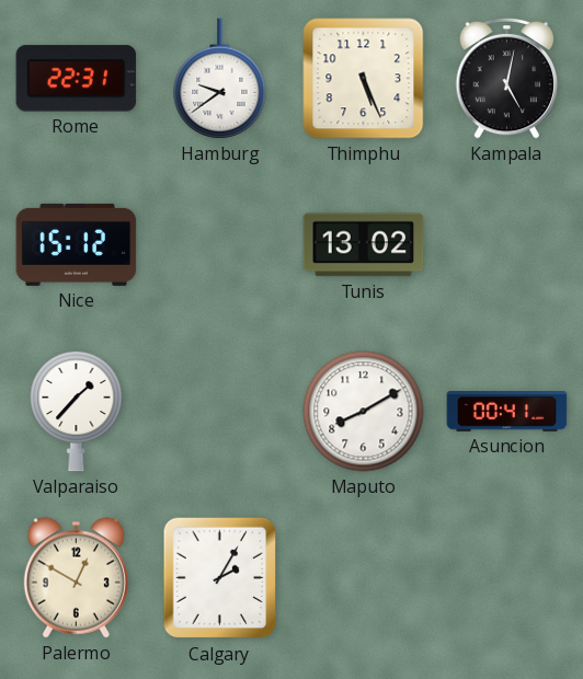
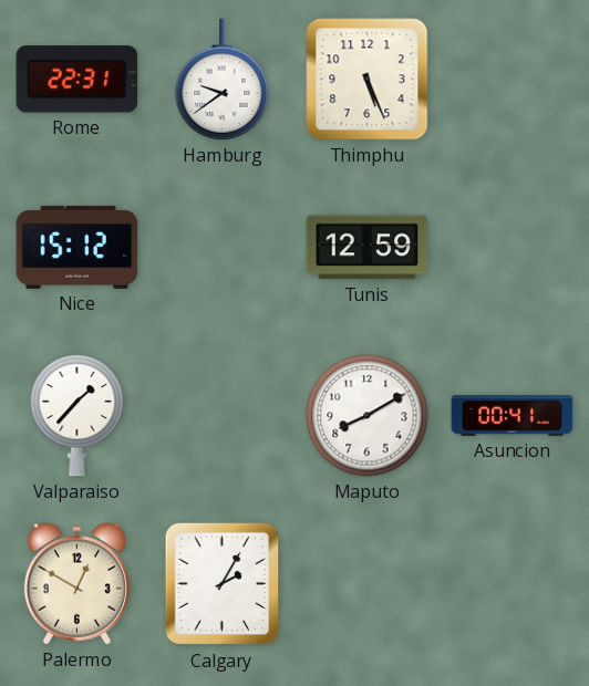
Kampala: 5:02 -> none
Tunis: 13:02 -> 12:59
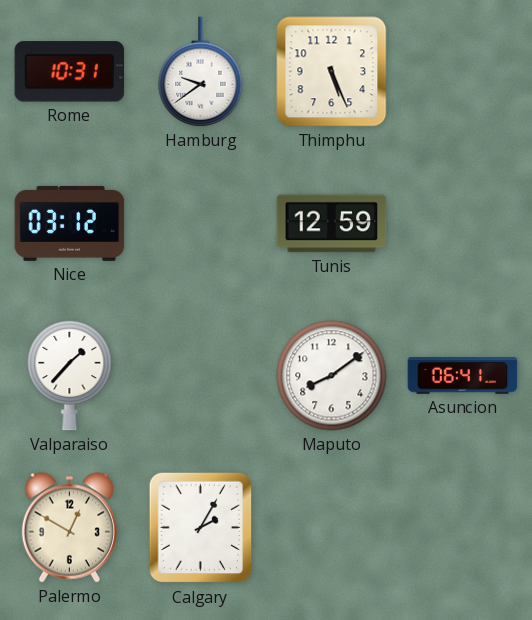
Rome: 22:31 -> 10:31
Nice: 15:12 -> 03:12
Maputo: 8:10 -> 8:09
Asuncion: 00:41 -> 06:41
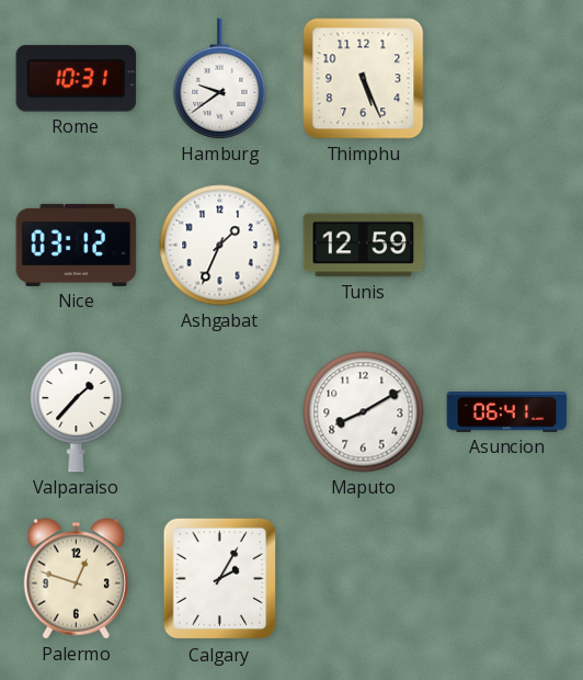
Ashgabat: none -> 1:34
Maputo: 8:09 -> 8:10
Palermo: 12:50 -> 12:48
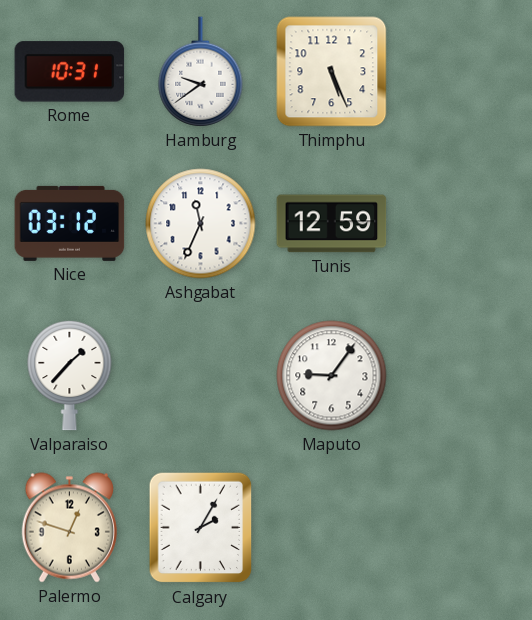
Ashgabat: 1:34 -> 11:34
Maputo: 8:10 -> 9:06
Asuncion: 06:41 -> none
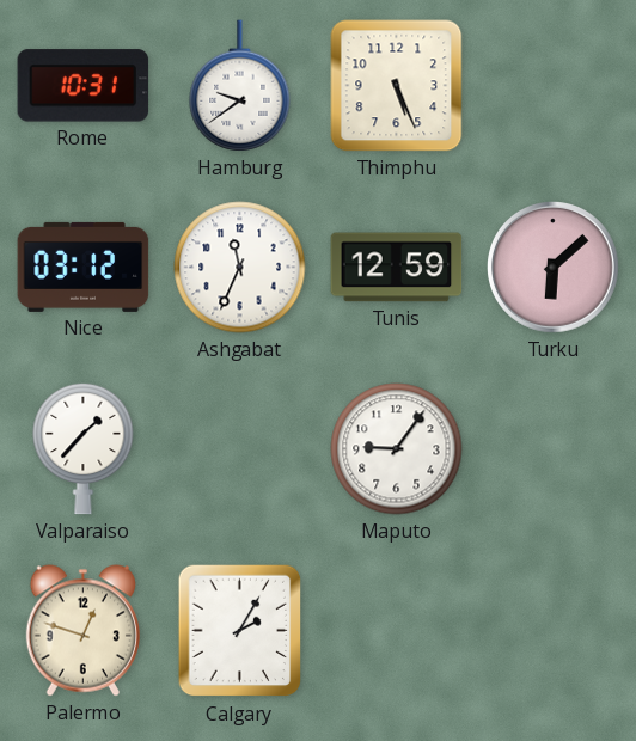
Turku: none -> 6:08
